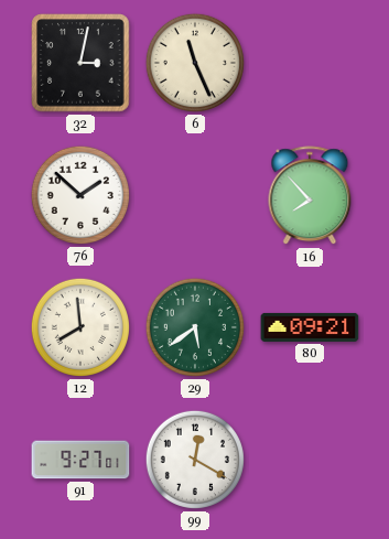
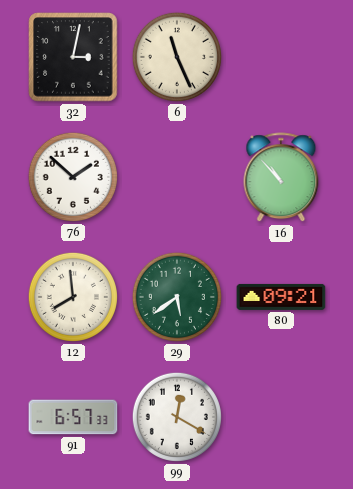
16: 7:53 -> 10:53
91: 9:27 -> 6:57
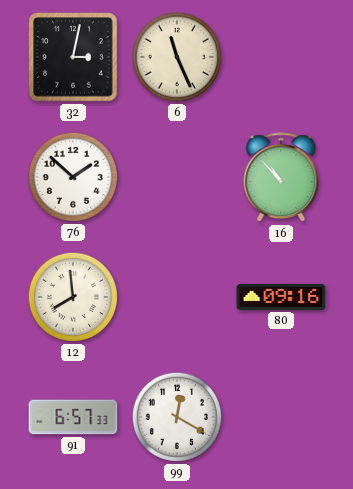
29: 5:39 -> none
80: 09:21 -> 09:16
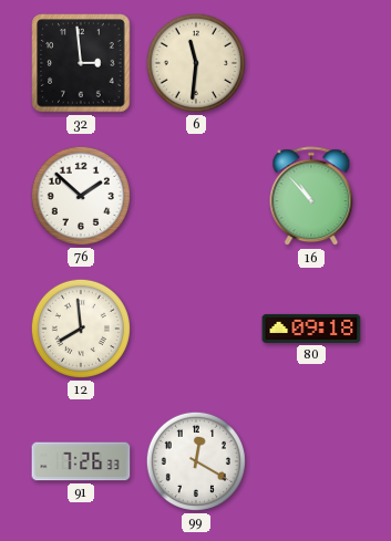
32: 3:02 -> 2:59
6: 11:26 -> 11:31
80: 09:16 -> 09:18
91: 6:57 -> 7:26
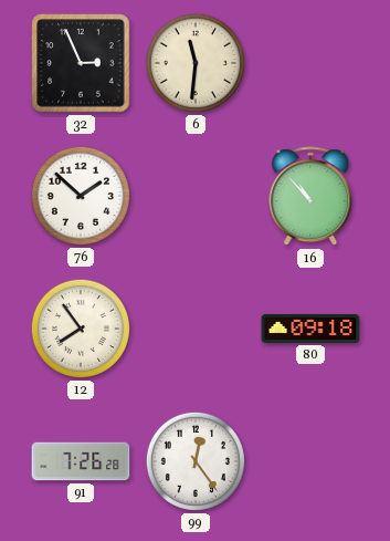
32: 2:59 -> 2:56
12: 7:59 -> 7:54
91: 7:26:33 -> 7:26:28
99: 12:20 -> 12:24
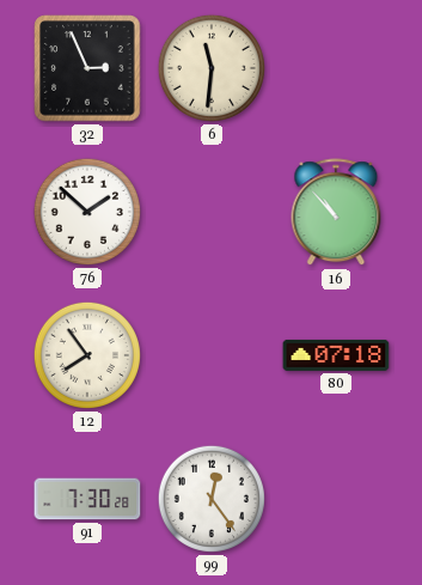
80: 09:18 -> 07:18
91: 7:26 -> 7:30
